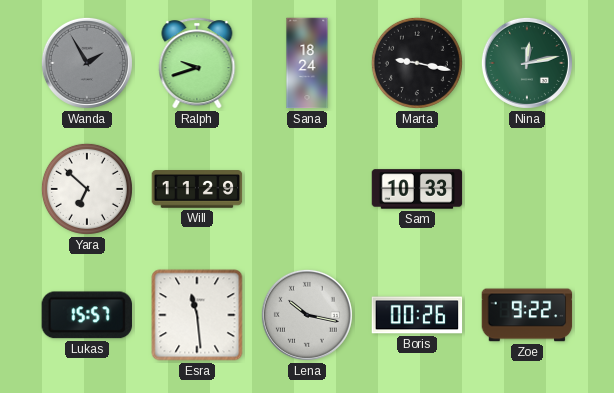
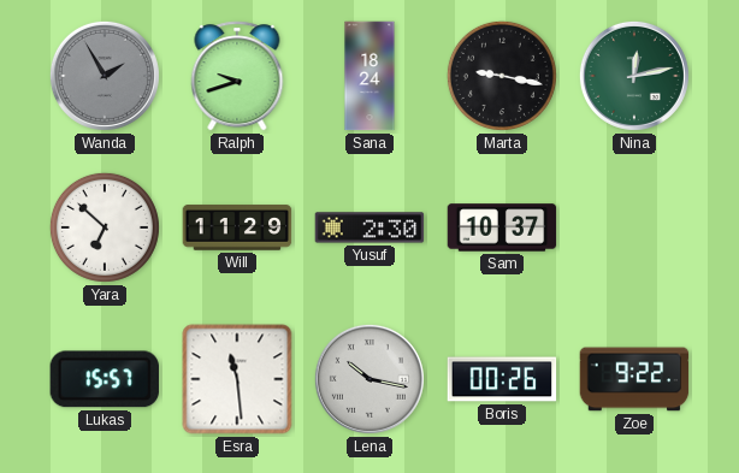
Yusuf: none -> 2:30
Sam: 10:33 -> 10:37
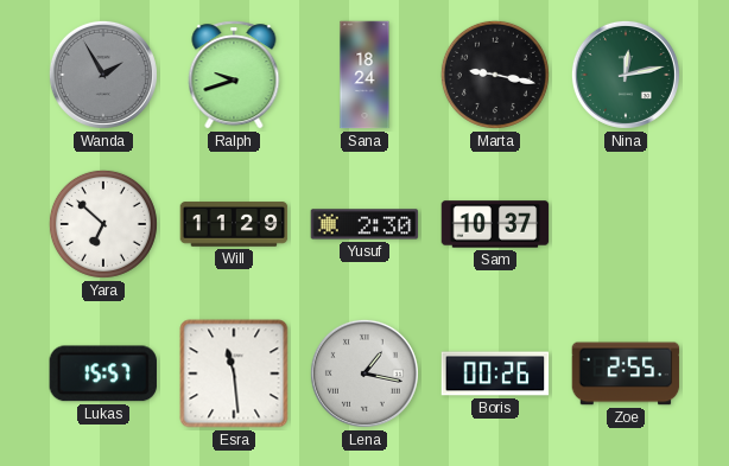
Lena: 10:17 -> 1:17
Zoe: 9:22 -> 2:55
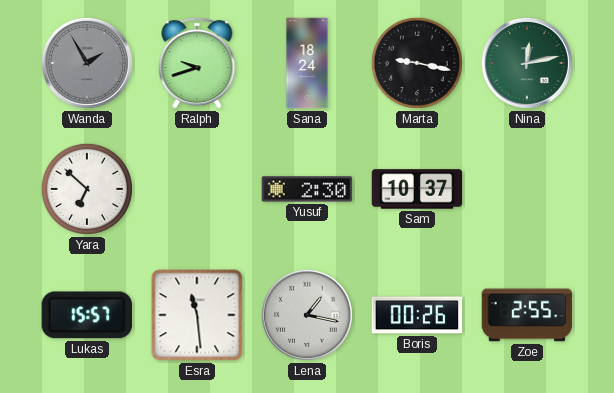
Will: 11:29 -> none
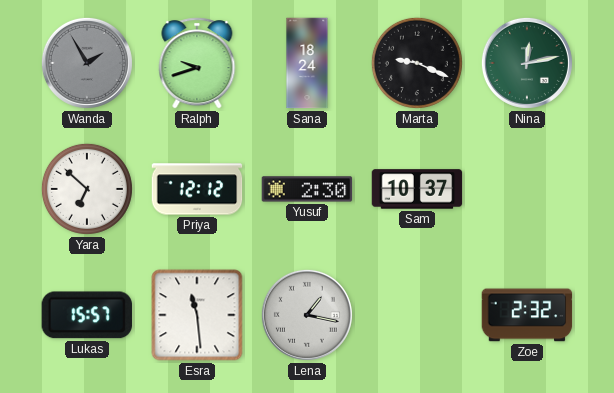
Marta: 9:17 -> 9:19
Priya: none -> 12:12
Boris: 00:26 -> none
Zoe: 2:55 -> 2:32
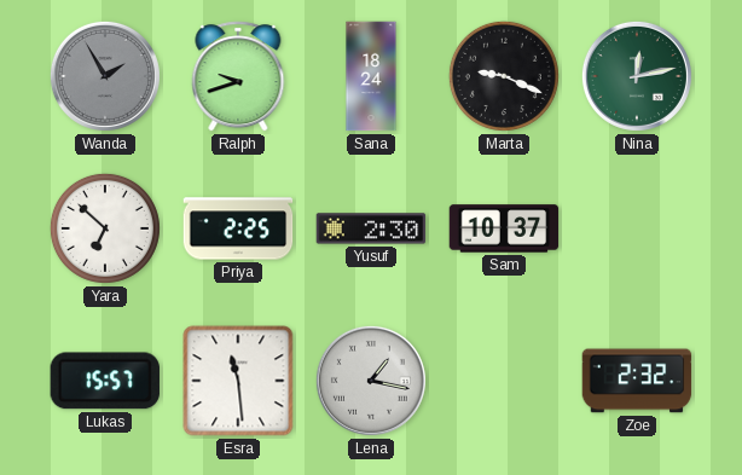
Priya: 12:12 -> 2:25
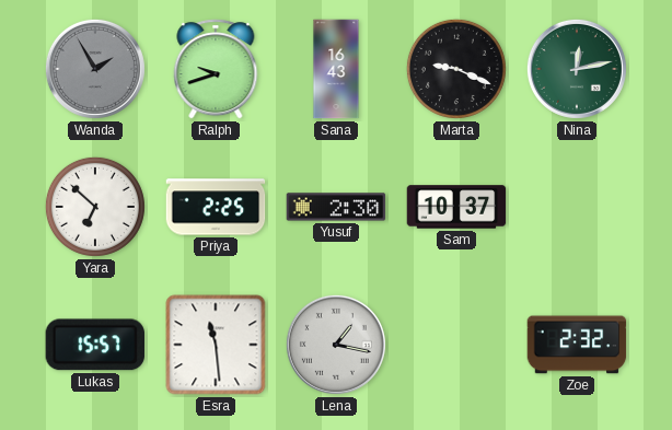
Sana: 18:24 -> 16:43
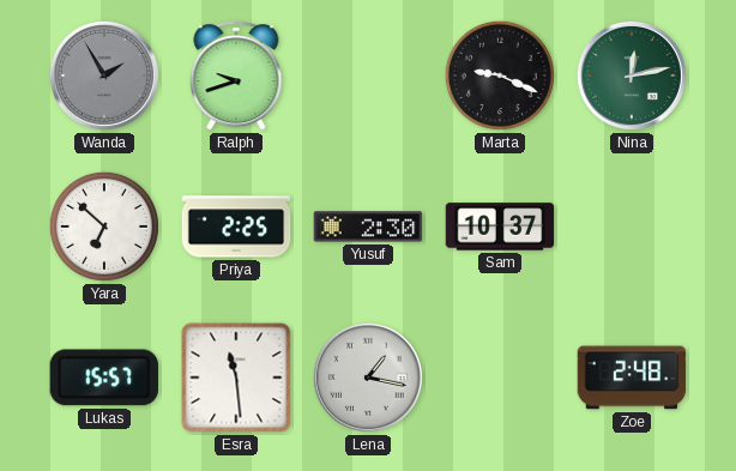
Sana: 16:43 -> none
Zoe: 2:32 -> 2:48
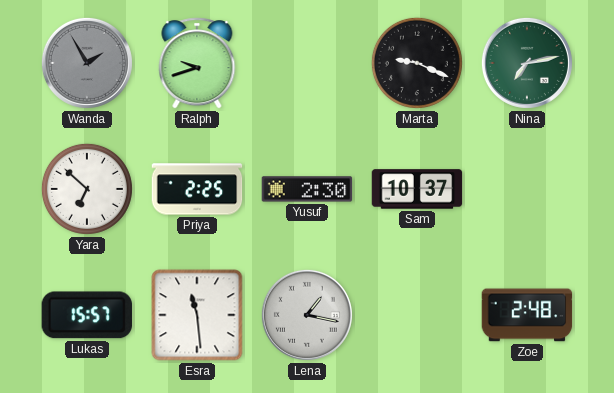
Nina: 12:13 -> 7:13
